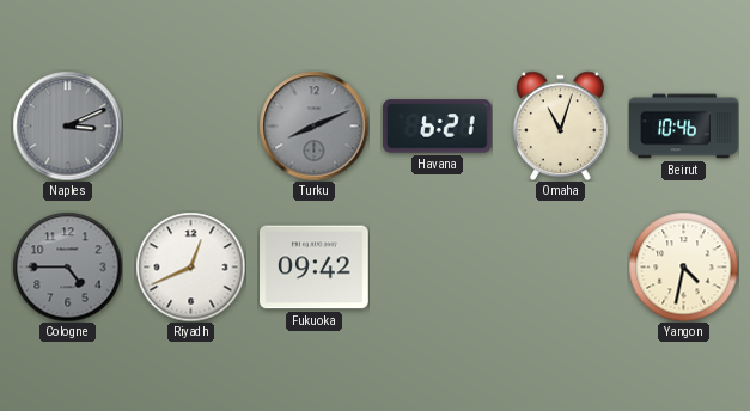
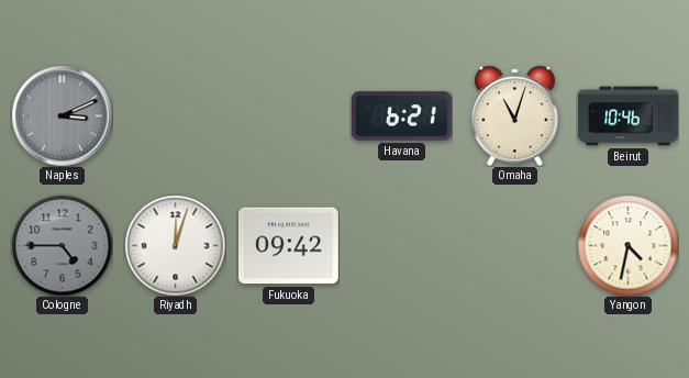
Turku: 8:11 -> none
Riyadh: 12:41 -> 12:03
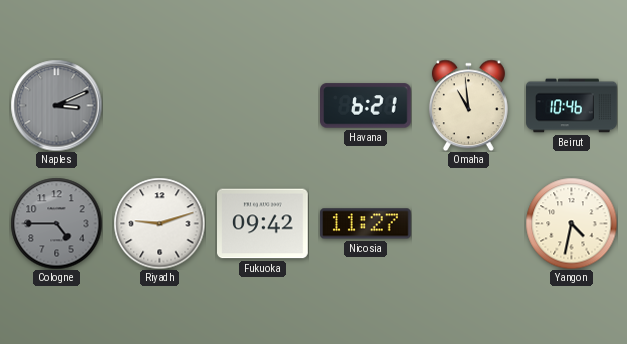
Omaha: 11:03 -> 10:59
Riyadh: 12:03 -> 9:12
Nicosia: none -> 11:27
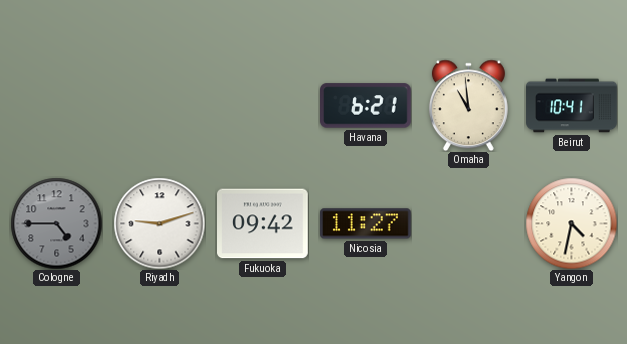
Naples: 3:11 -> none
Beirut: 10:46 -> 10:41
